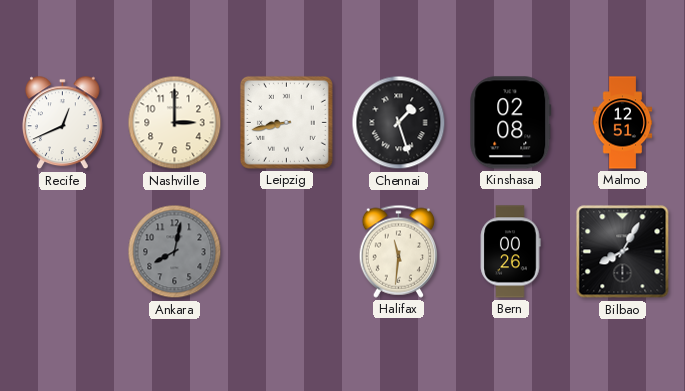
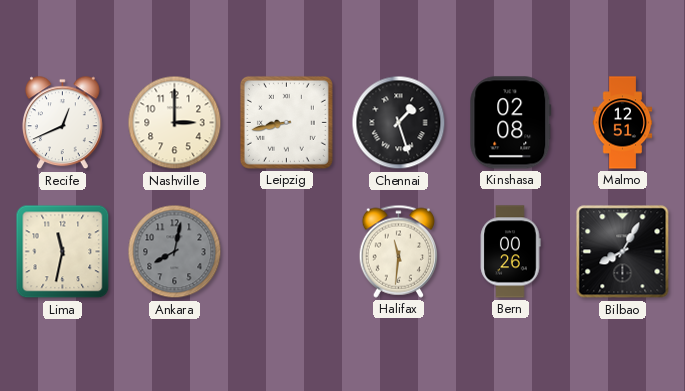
Lima: none -> 11:32
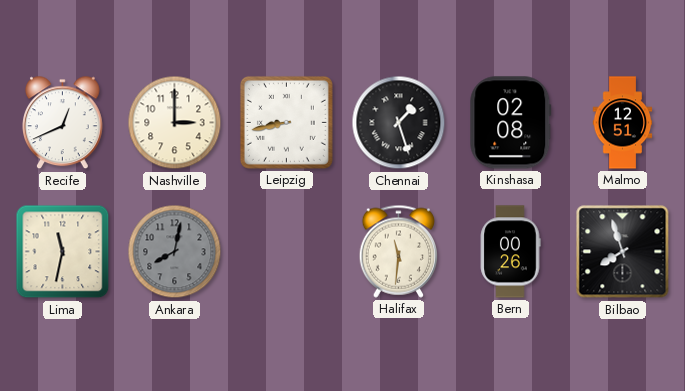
Bilbao: 8:05 -> 7:57
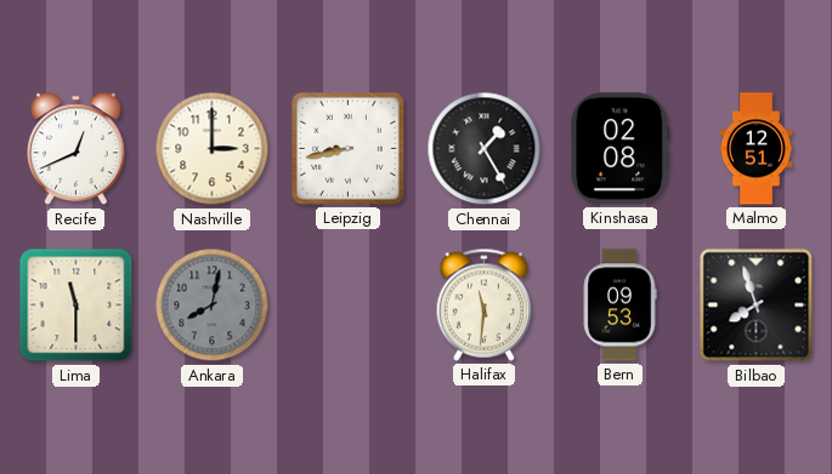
Chennai: 1:27 -> 1:25
Lima: 11:32 -> 11:30
Bern: 00:26 -> 09:53
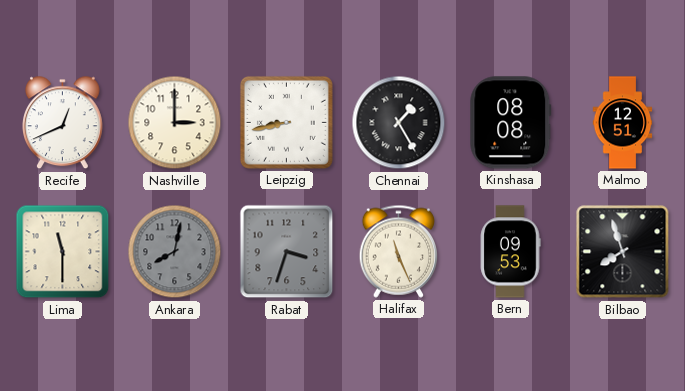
Kinshasa: 02:08 -> 08:08
Rabat: none -> 3:33
Halifax: 11:31 -> 11:26
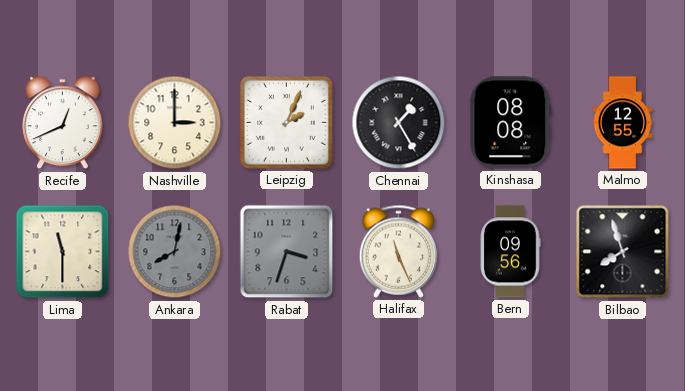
Leipzig: 8:43 -> 2:04
Malmo: 12:51 -> 12:55
Bern: 09:53 -> 09:56
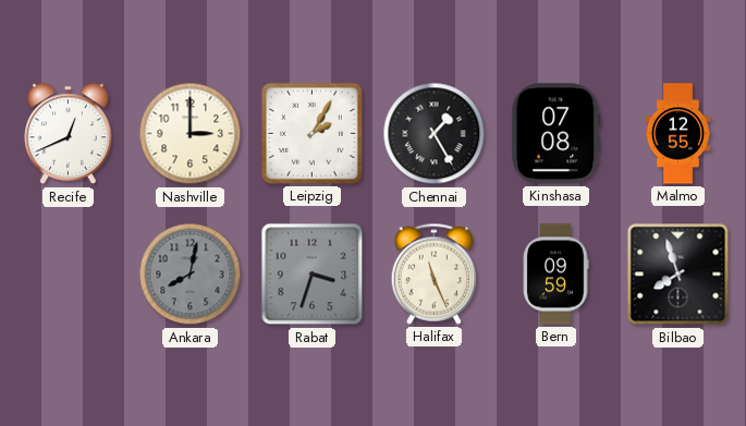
Leipzig: 2:04 -> 2:05
Kinshasa: 08:08 -> 07:08
Lima: 11:30 -> none
Bern: 09:56 -> 09:59
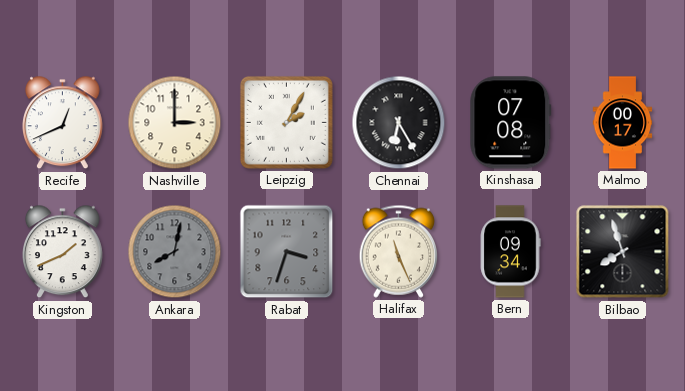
Chennai: 1:25 -> 6:25
Malmo: 12:55 -> 00:17
Kingston: none -> 1:41
Bern: 09:59 -> 09:34
